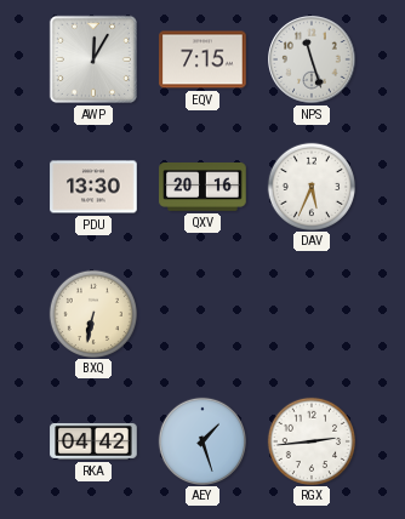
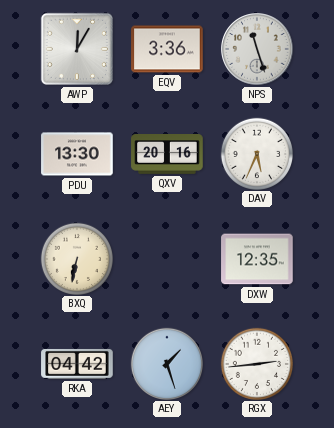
EQV: 7:15 -> 3:36
DXW: none -> 12:35
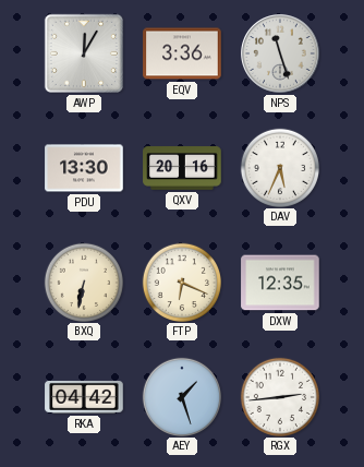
FTP: none -> 6:19
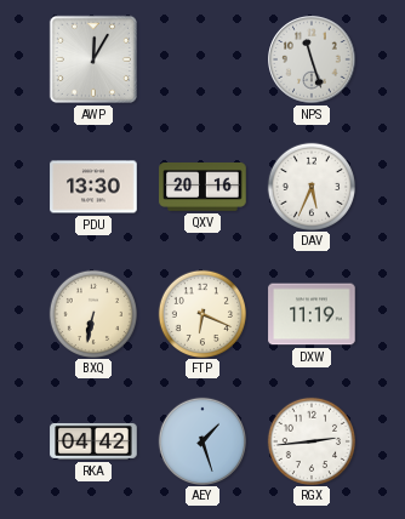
EQV: 3:36 -> none
DXW: 12:35 -> 11:19
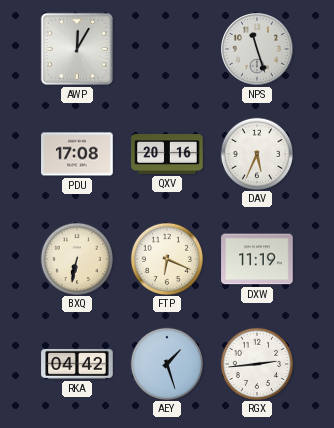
PDU: 13:30 -> 17:08
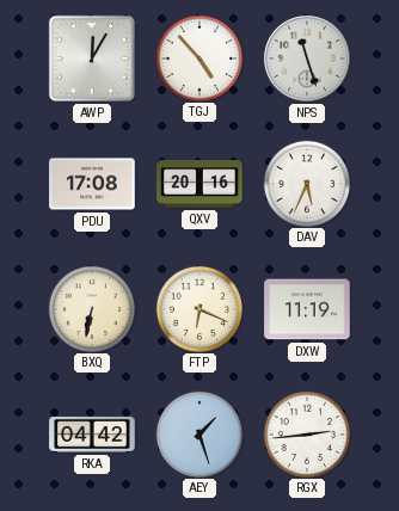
TGJ: none -> 4:53
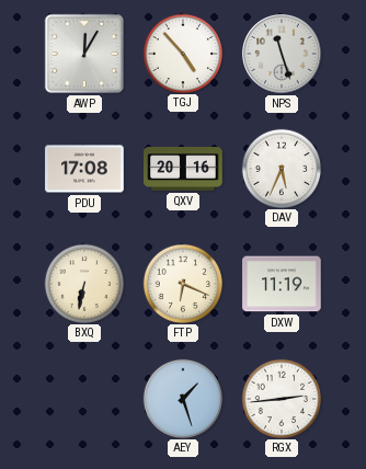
RKA: 04:42 -> none
